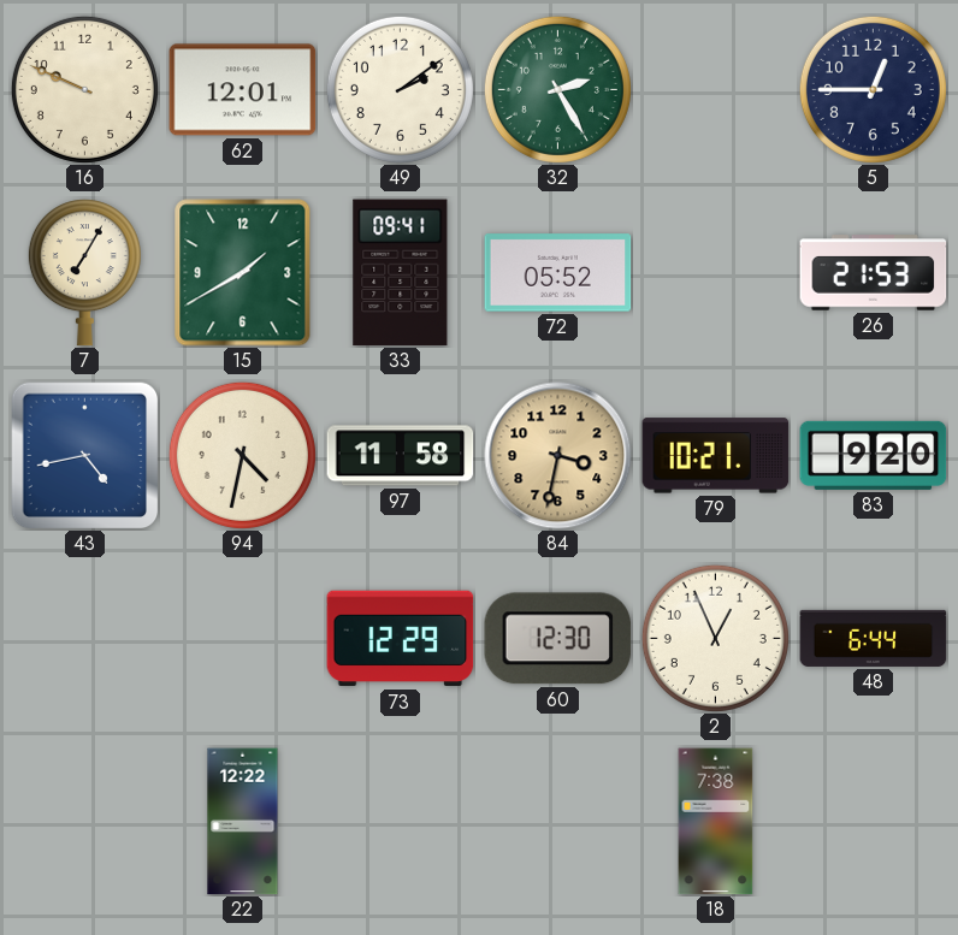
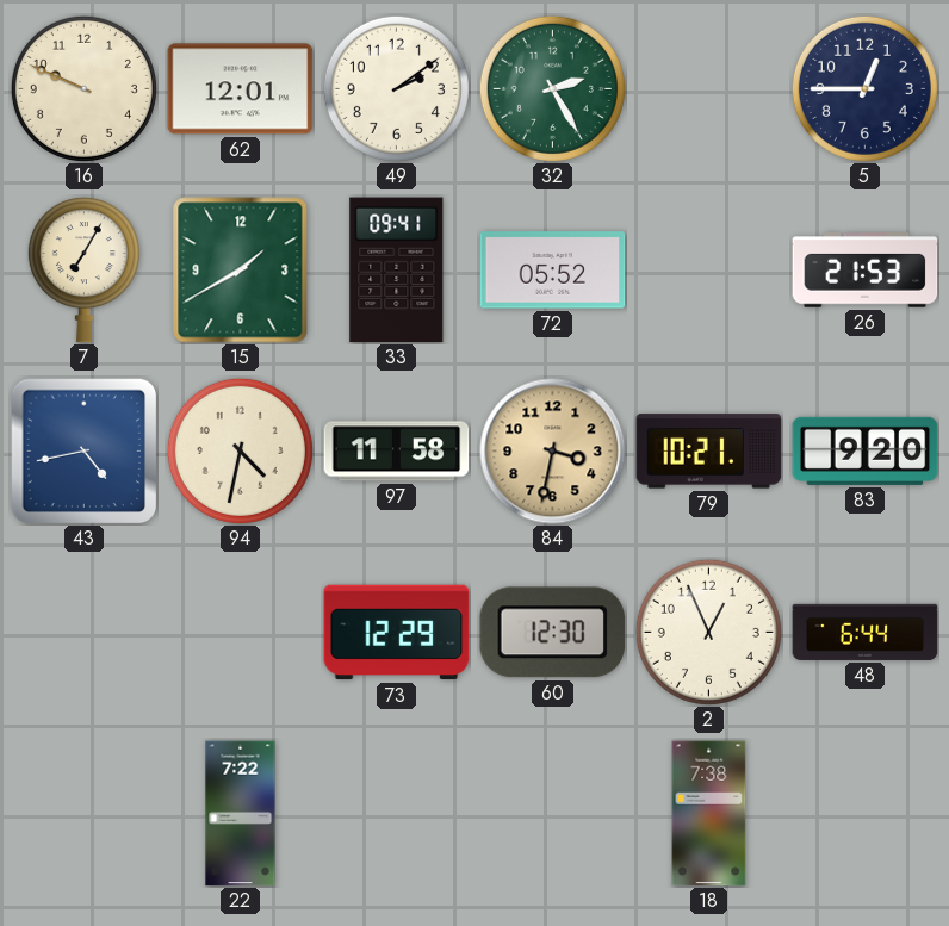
22: 12:22 -> 7:22
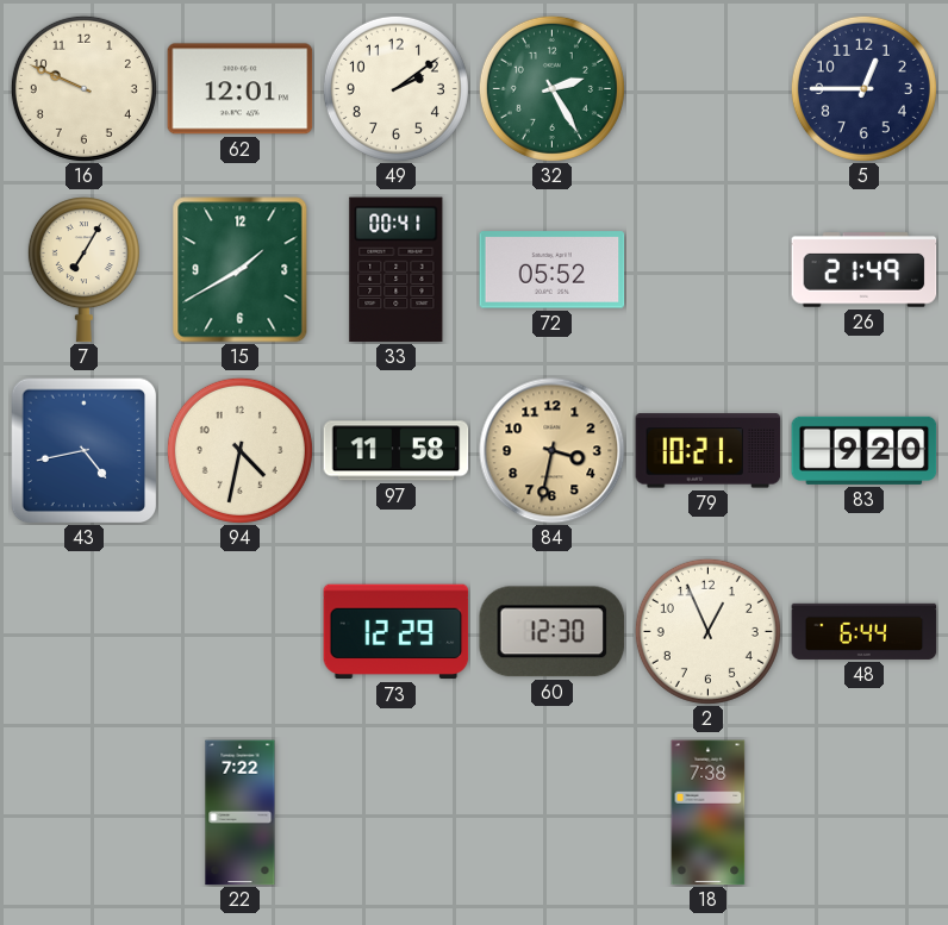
33: 09:41 -> 00:41
26: 21:53 -> 21:49
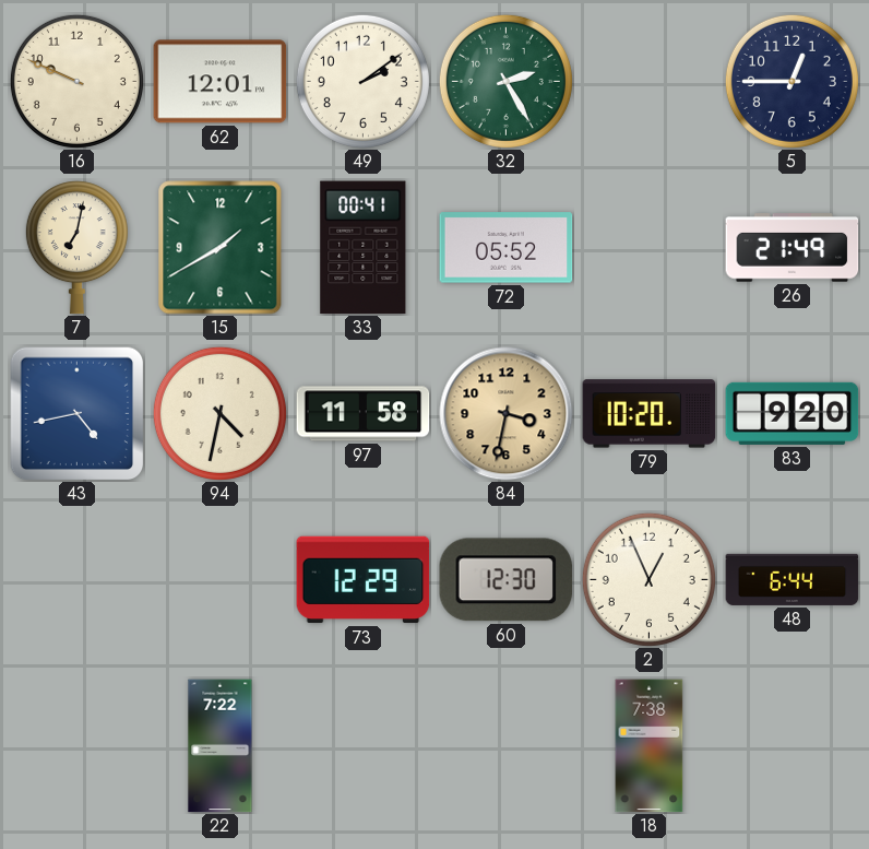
7: 7:05 -> 7:02
79: 10:21 -> 10:20
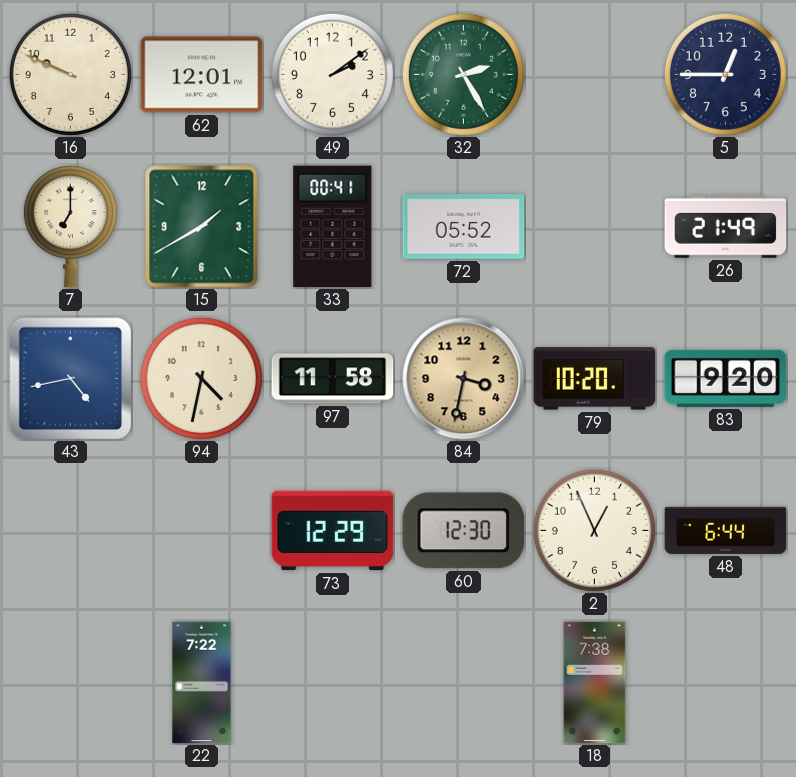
7: 7:02 -> 7:00
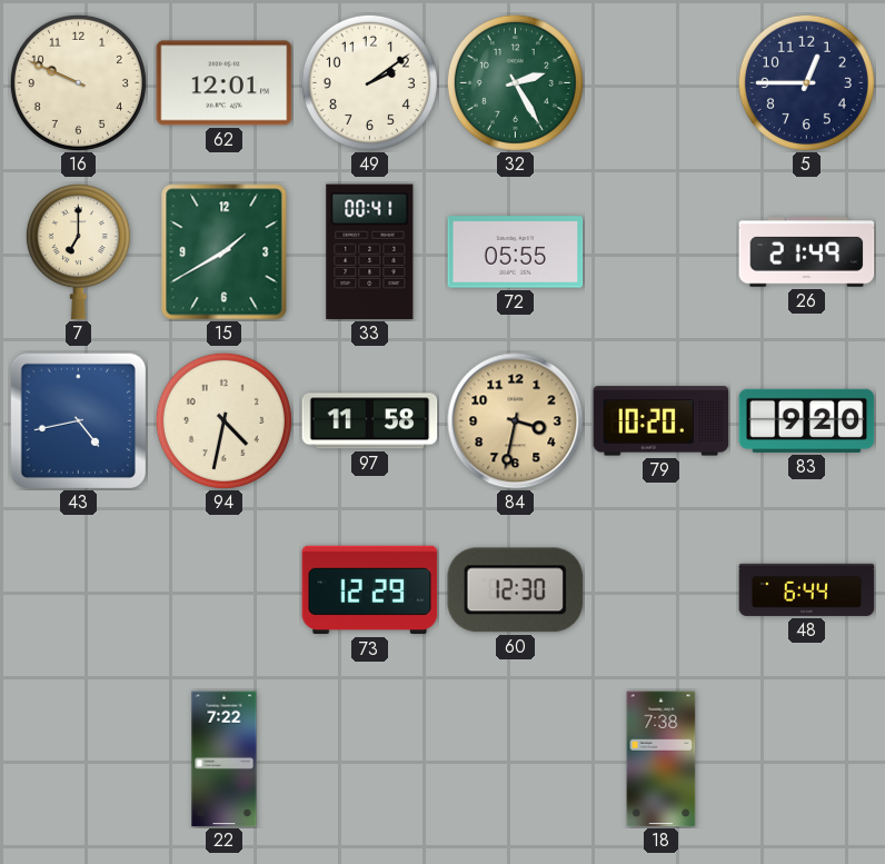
72: 05:52 -> 05:55
2: 12:56 -> none
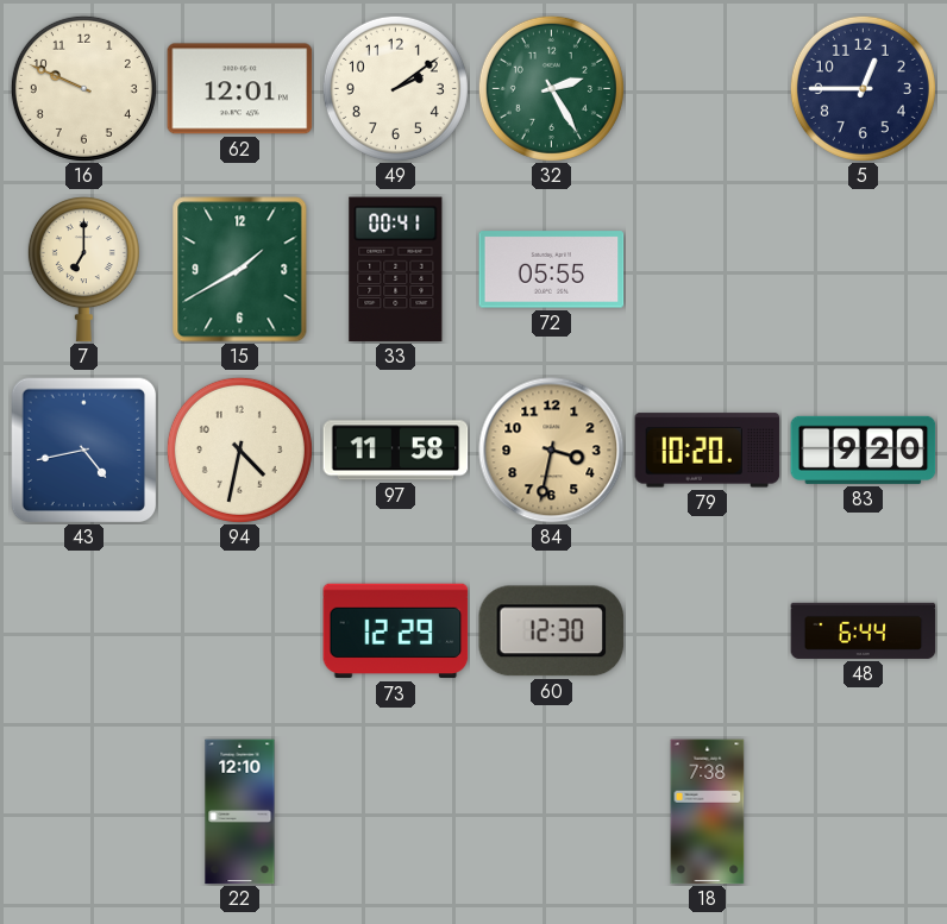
26: 21:49 -> none
22: 7:22 -> 12:10
